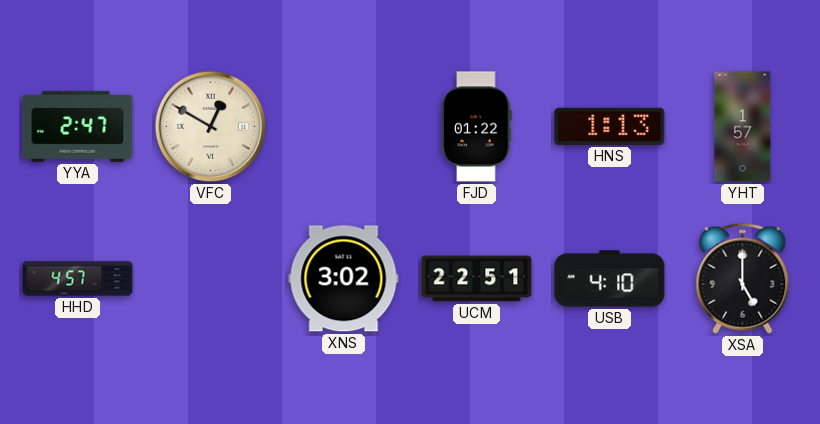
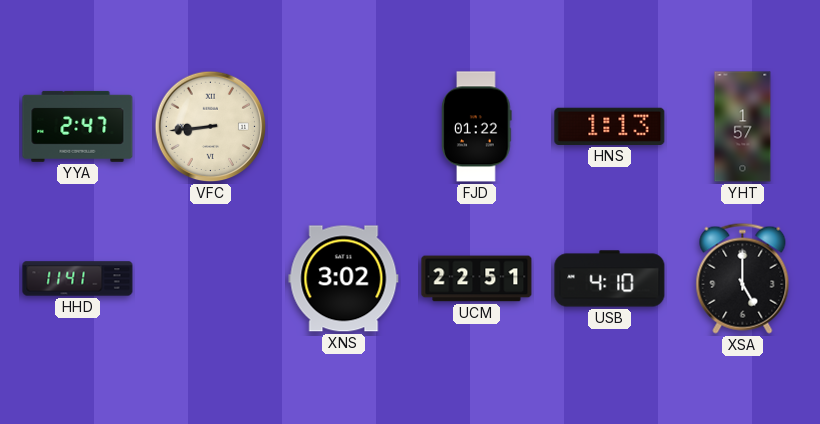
VFC: 12:50 -> 8:44
HHD: 4:57 -> 11:41
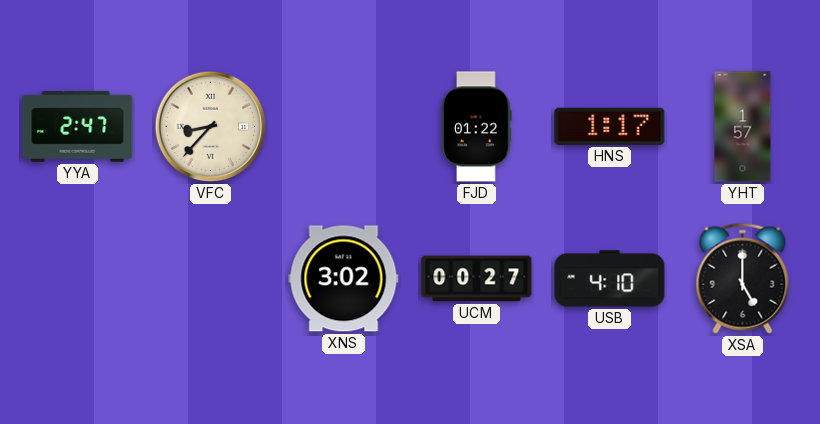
VFC: 8:44 -> 8:37
HNS: 1:13 -> 1:17
HHD: 11:41 -> none
UCM: 22:51 -> 00:27
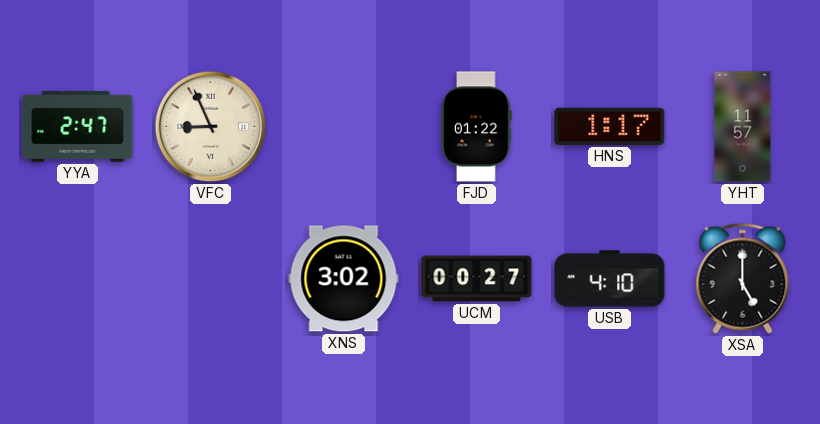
VFC: 8:37 -> 8:56
YHT: 1:57 -> 11:57
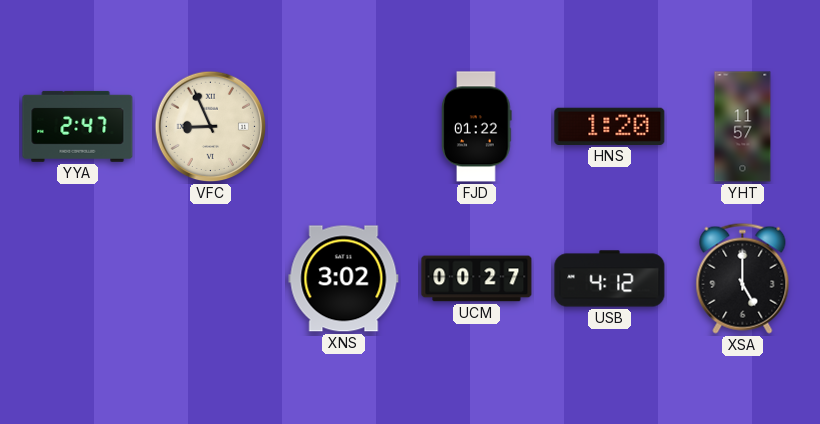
HNS: 1:17 -> 1:20
USB: 4:10 -> 4:12
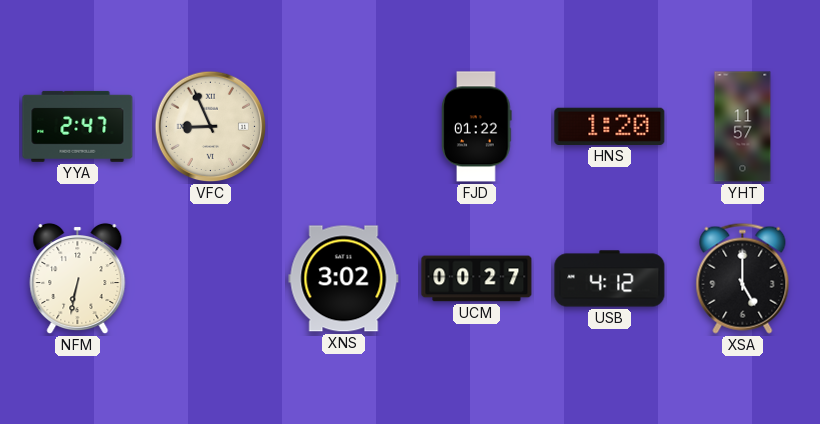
NFM: none -> 6:32
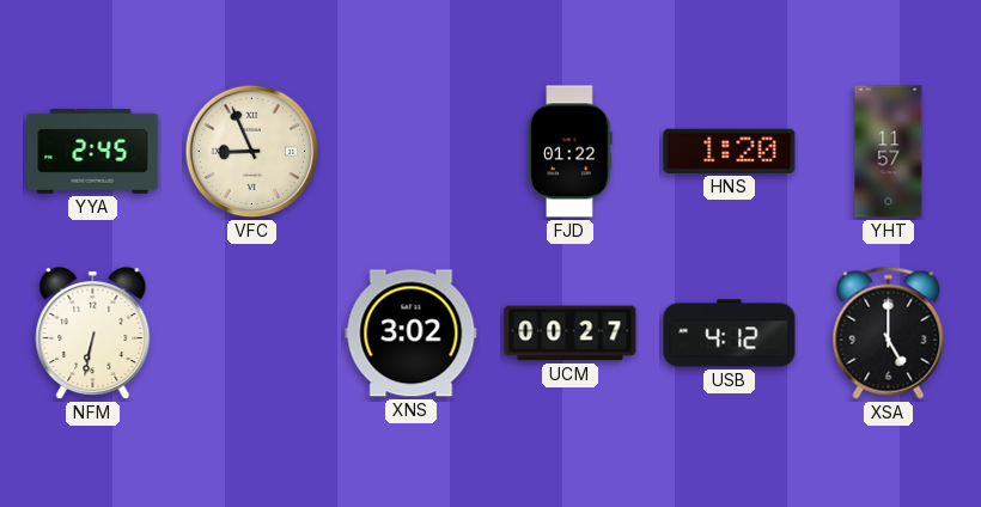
YYA: 2:47 -> 2:45
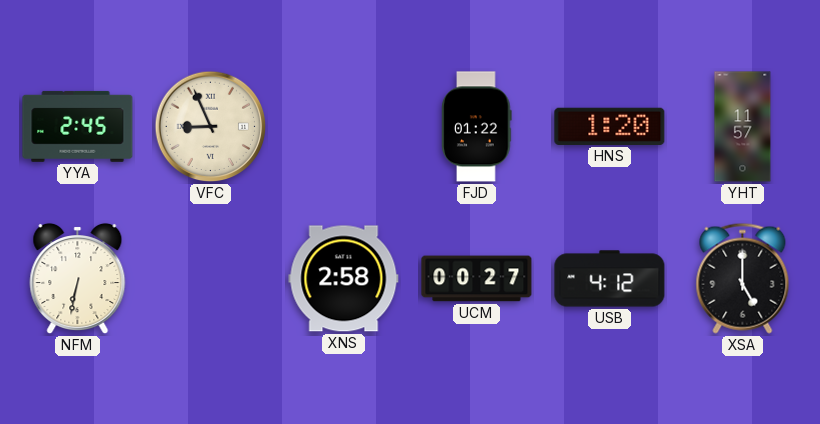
XNS: 3:02 -> 2:58
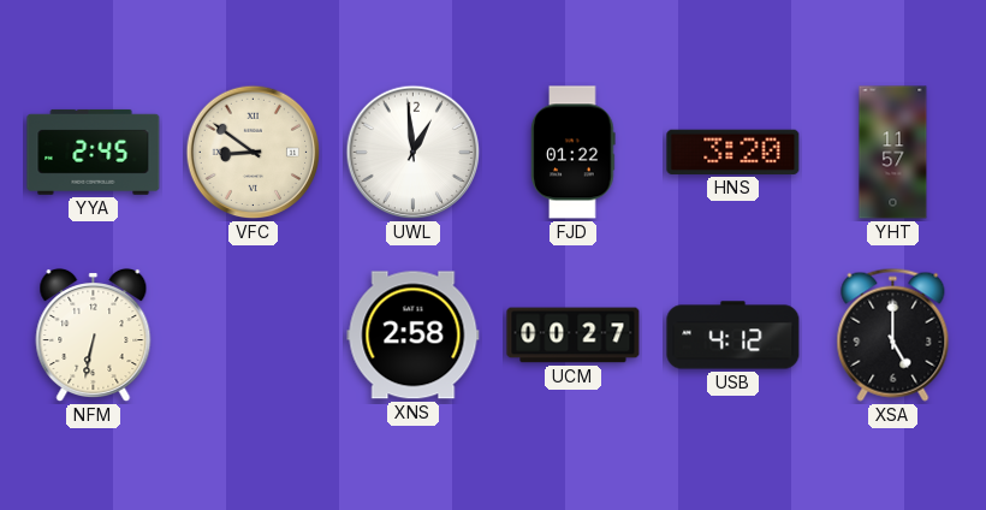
VFC: 8:56 -> 8:51
UWL: none -> 12:59
HNS: 1:20 -> 3:20
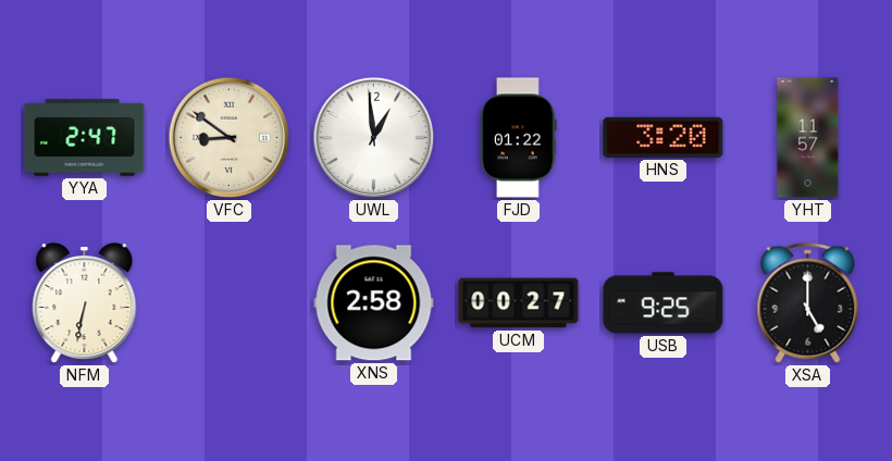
YYA: 2:45 -> 2:47
USB: 4:12 -> 9:25
